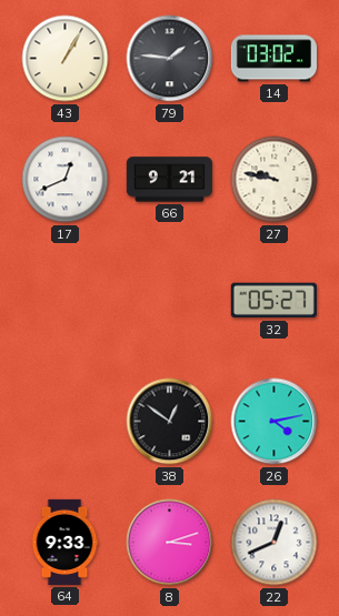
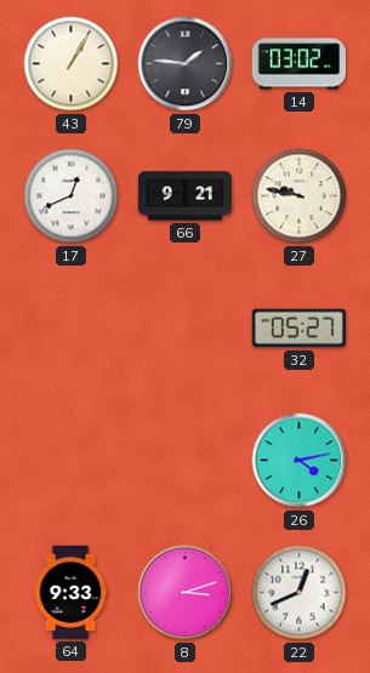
38: 12:51 -> none
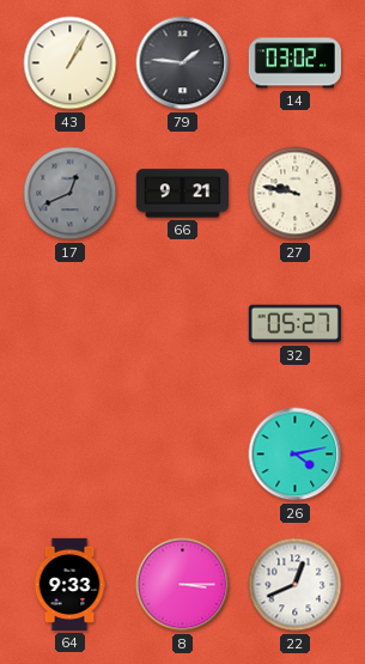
17 dial: white -> grey
8: 3:12 -> 3:15
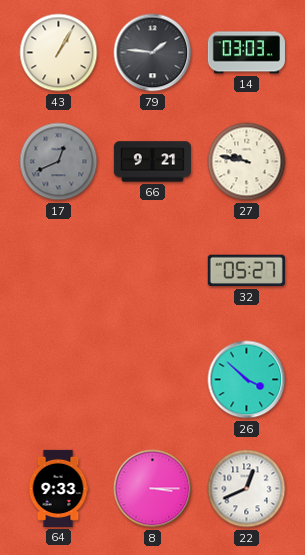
14: 03:02 -> 03:03
26: 4:13 -> 3:52
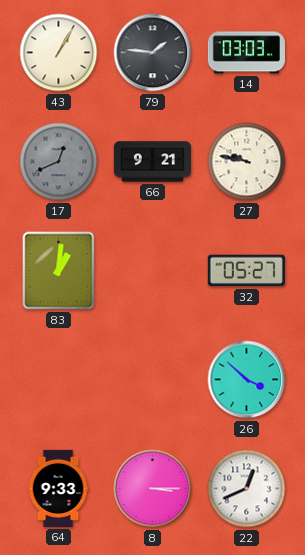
83: none -> 1:01
